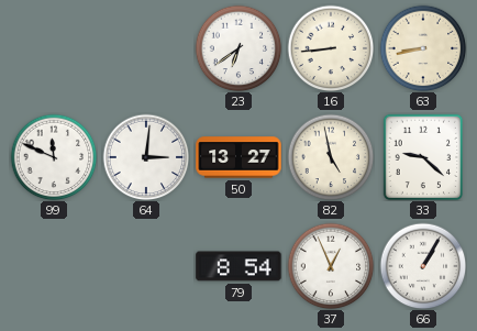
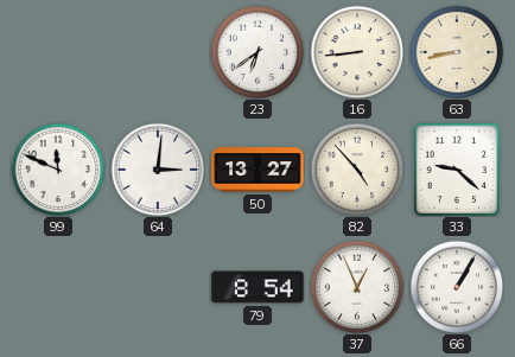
82: 4:58 -> 4:53
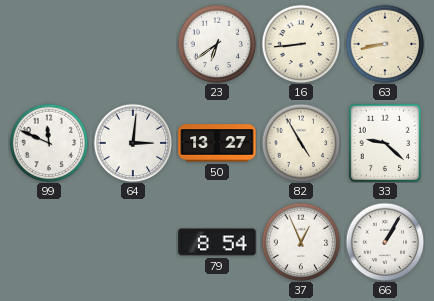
82: 4:53 -> 4:55
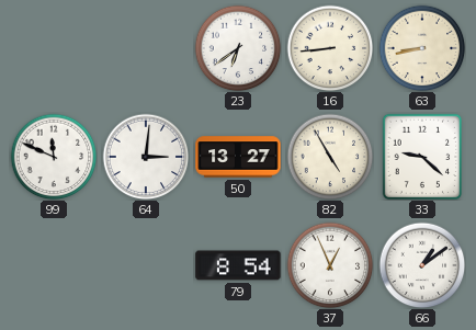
66: 1:05 -> 1:09
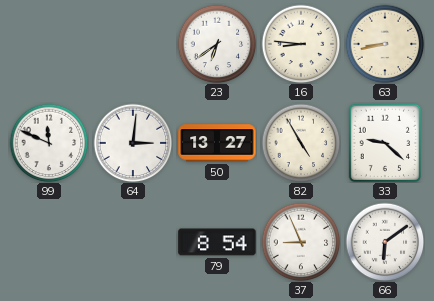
16: 8:44 -> 8:46
37: 12:56 -> 8:56
66: 1:09 -> 6:09
